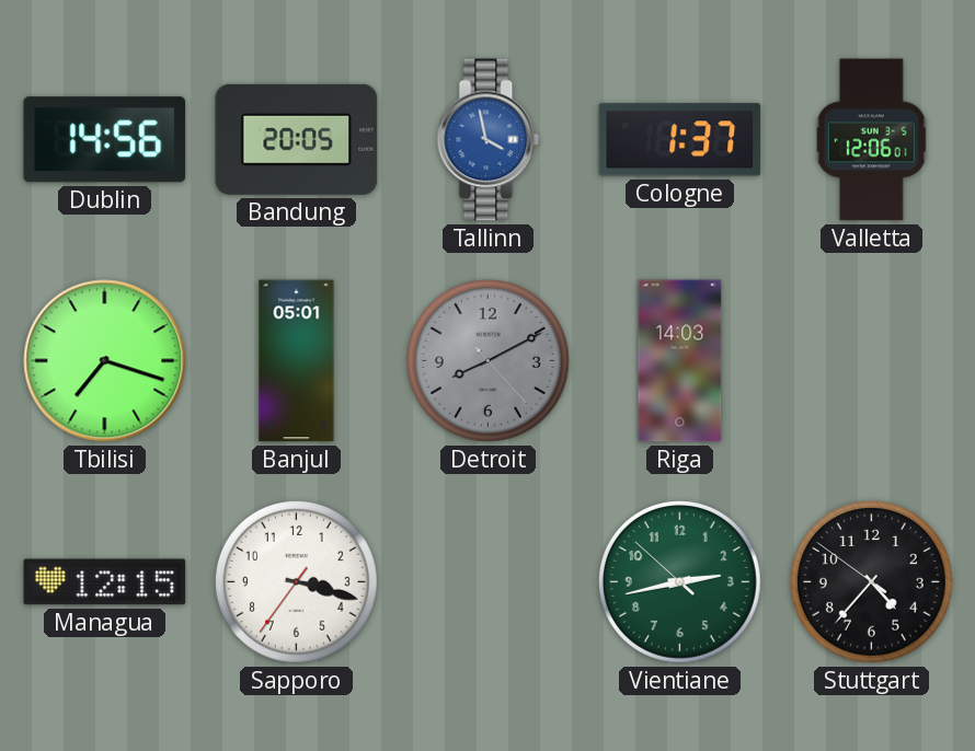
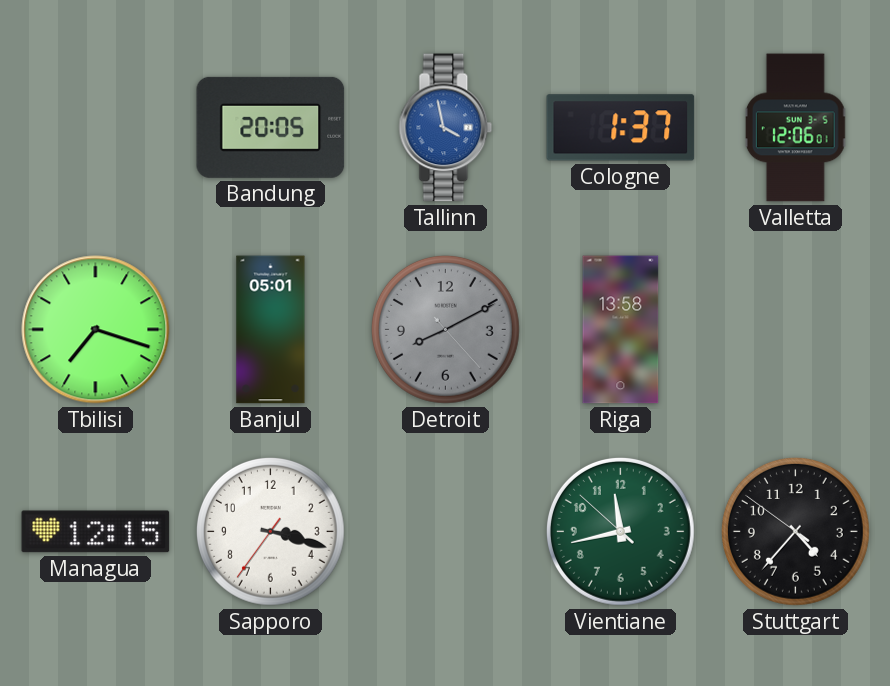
Dublin: 14:56 -> none
Riga: 14:03 -> 13:58
Vientiane: 2:42 -> 11:42
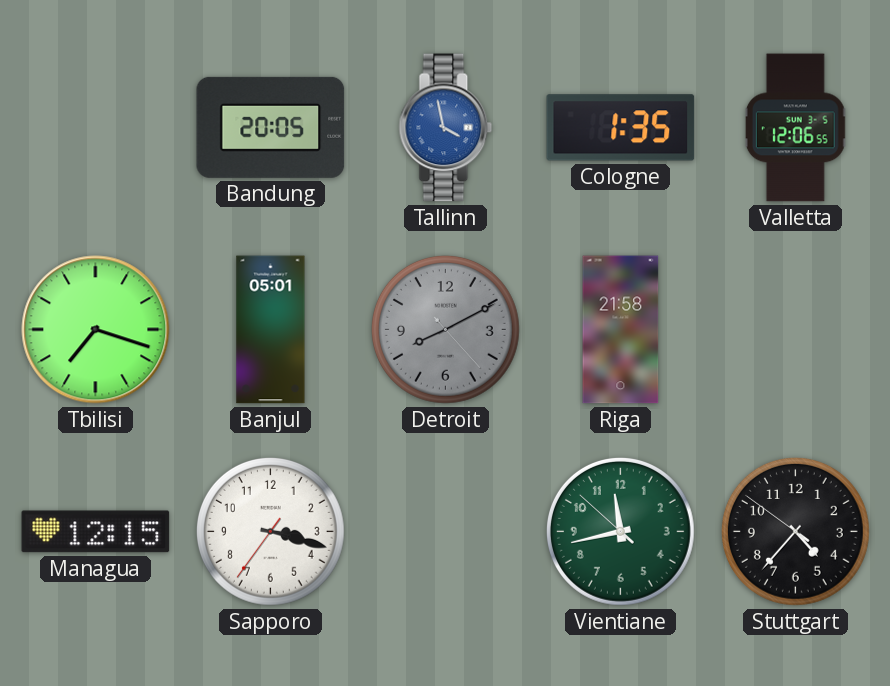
Cologne: 1:37 -> 1:35
Valletta: 12:06:01 -> 12:06:55
Riga: 13:58 -> 21:58
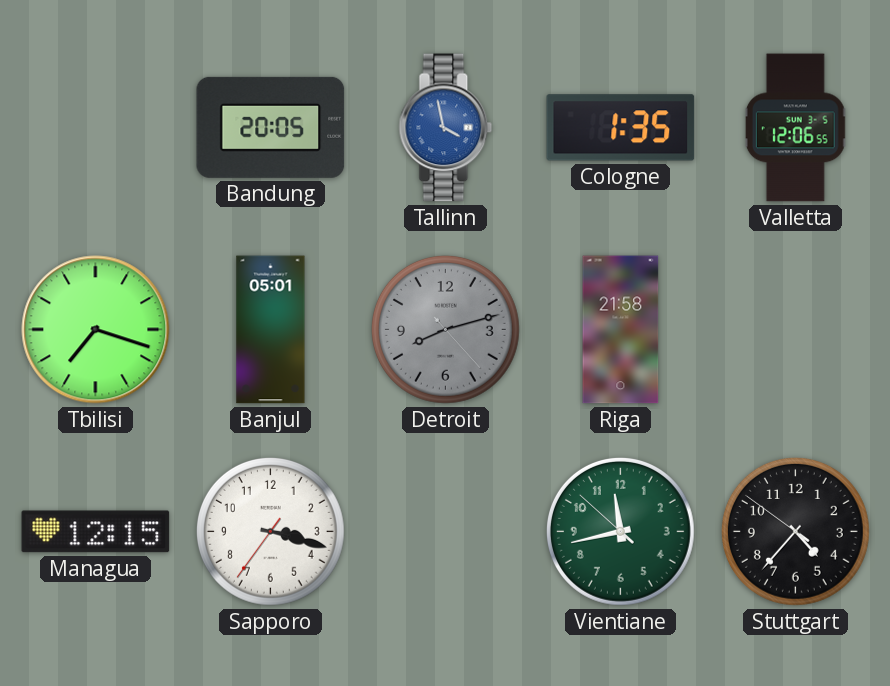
Detroit: 8:10 -> 8:12
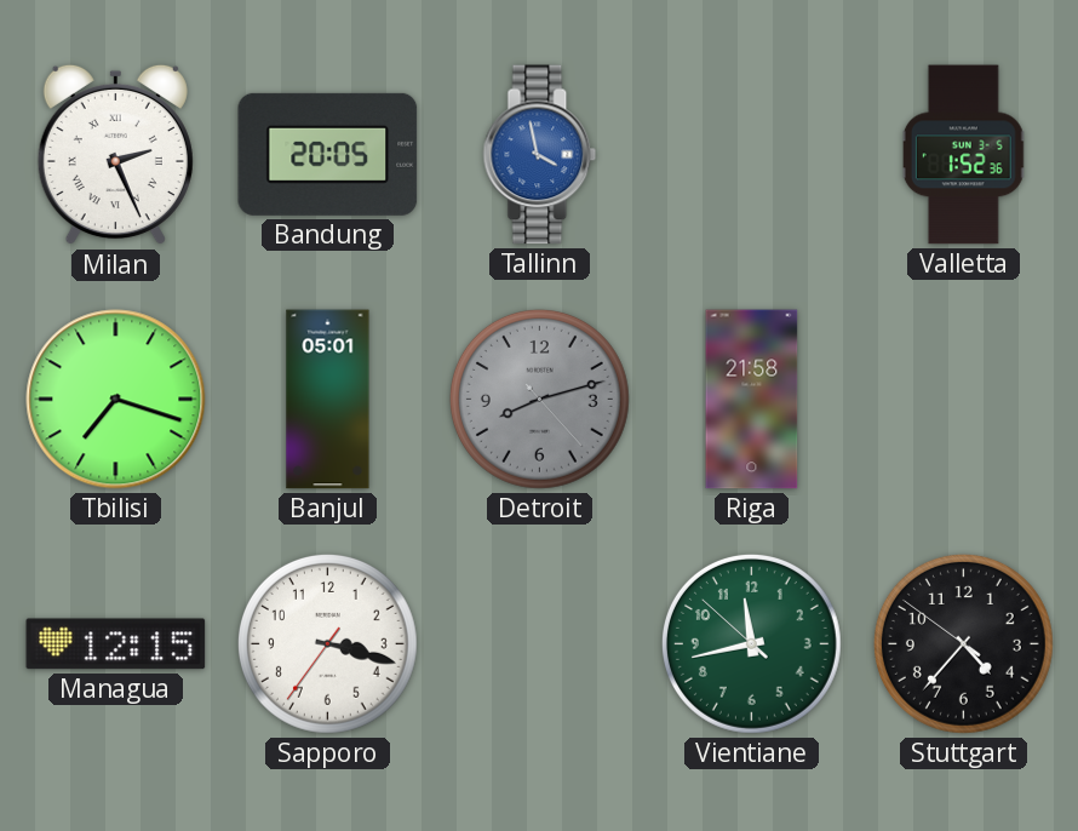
Milan: none -> 2:26
Cologne: 1:35 -> none
Valletta: 12:06 -> 1:52
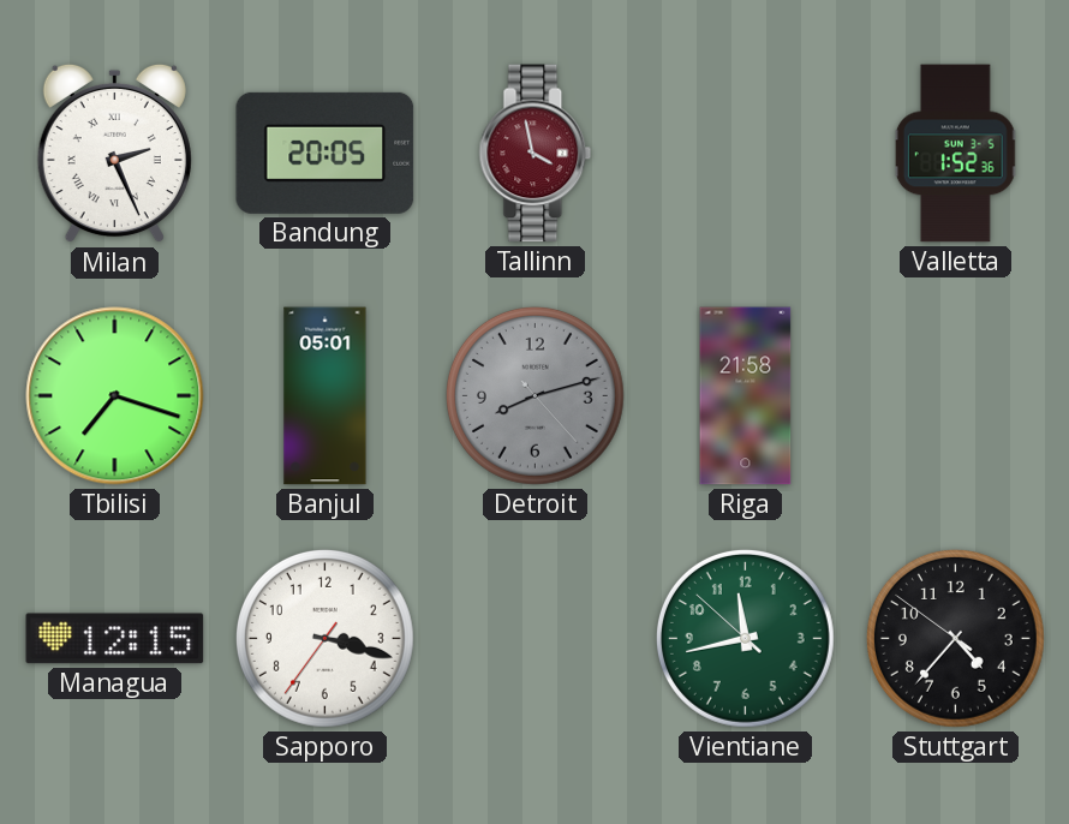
Tallinn dial: blue -> burgundy
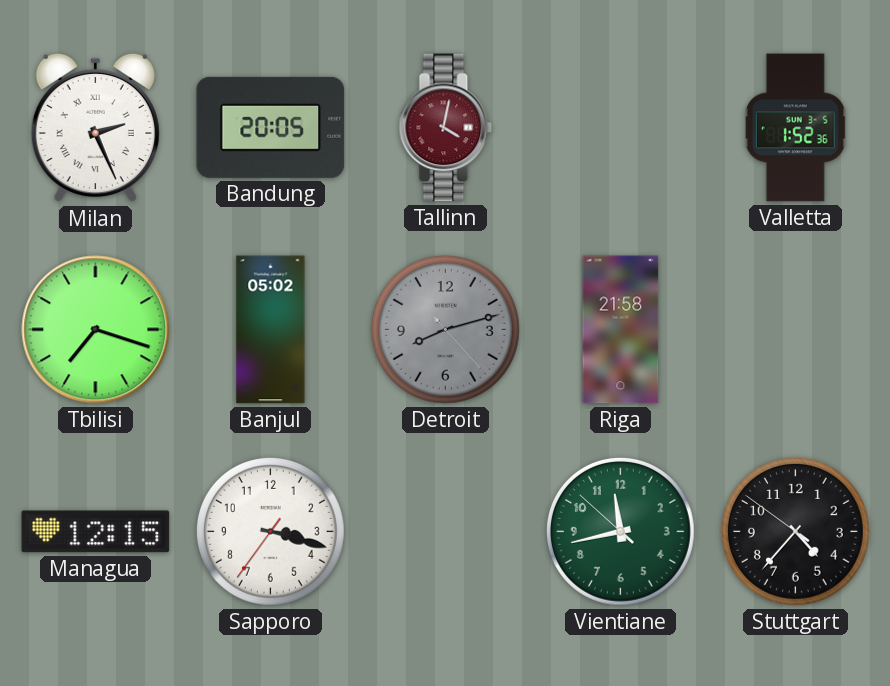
Tallinn: 3:58 -> 4:02
Banjul: 05:01 -> 05:02
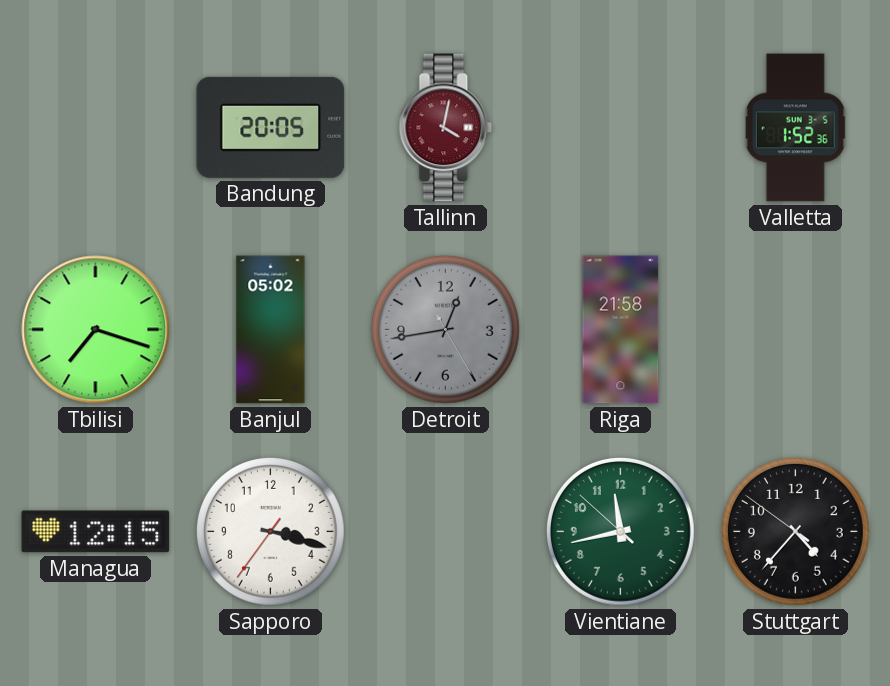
Milan: 2:26 -> none
Detroit: 8:12 -> 12:43
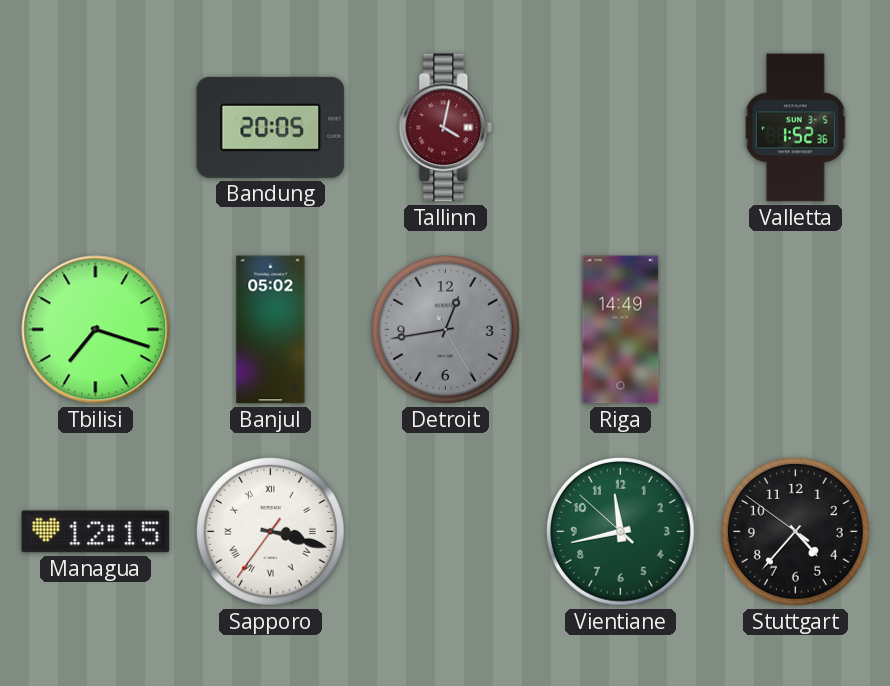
Riga: 21:58 -> 14:49
Sapporo numerals: Arabic -> Roman
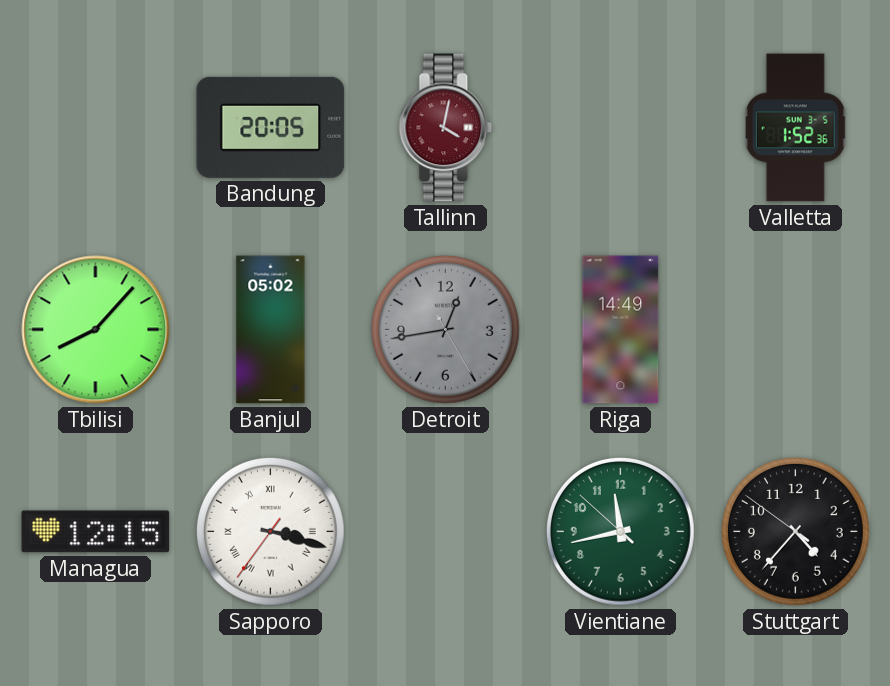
Tbilisi: 7:18 -> 8:07
